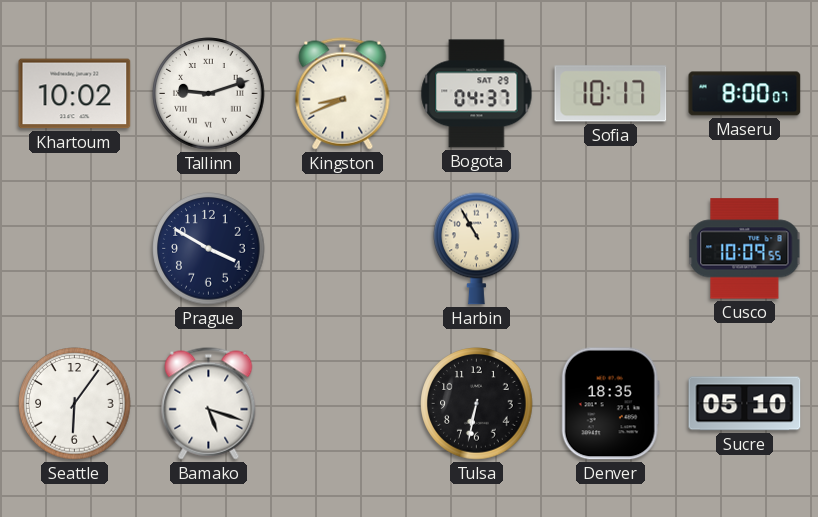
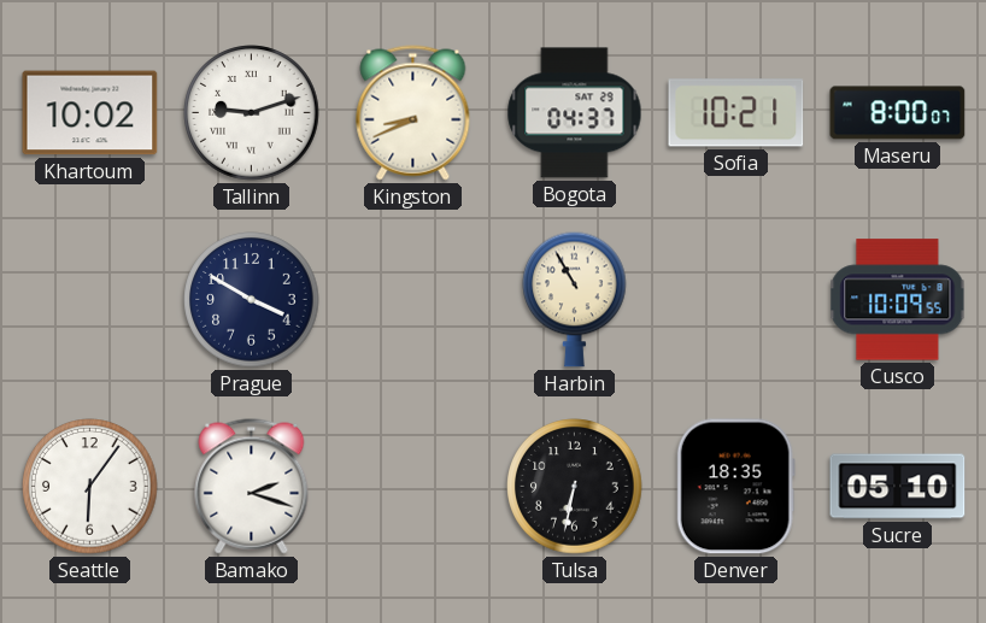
Sofia: 10:17 -> 10:21
Bamako: 5:18 -> 2:18
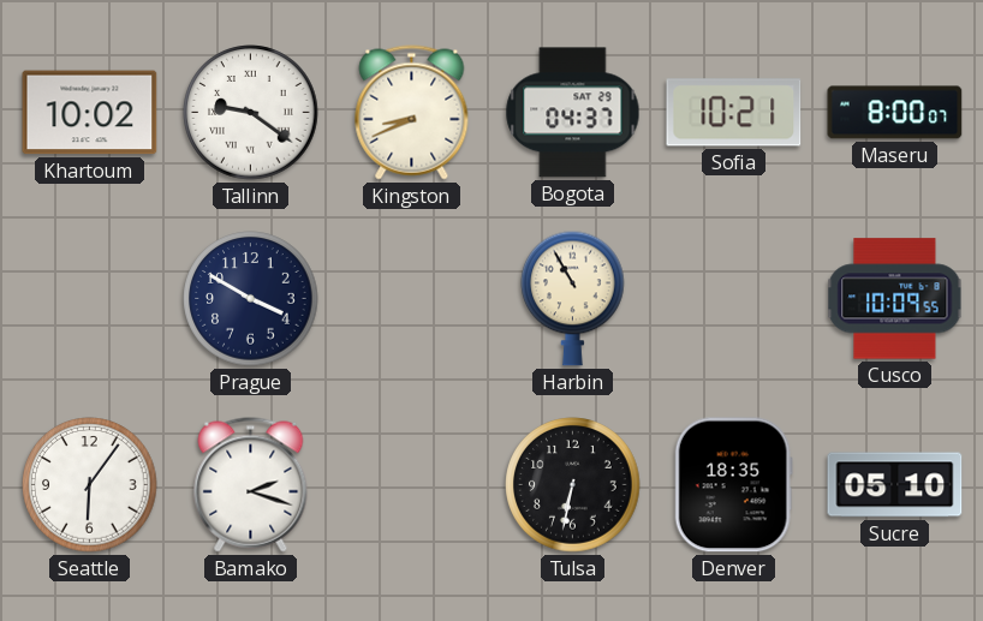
Tallinn: 9:12 -> 9:21
